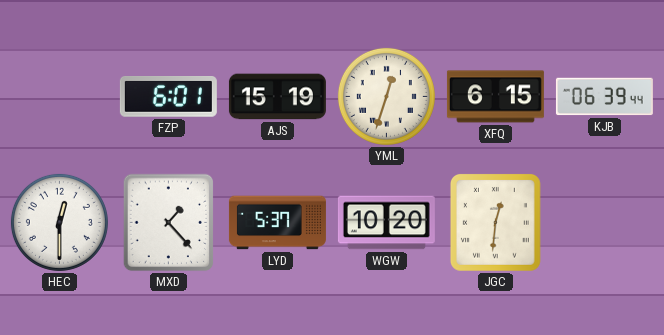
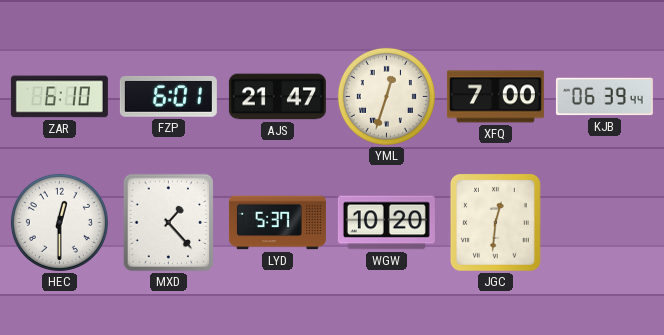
ZAR: none -> 6:10
AJS: 15:19 -> 21:47
XFQ: 6:15 -> 7:00
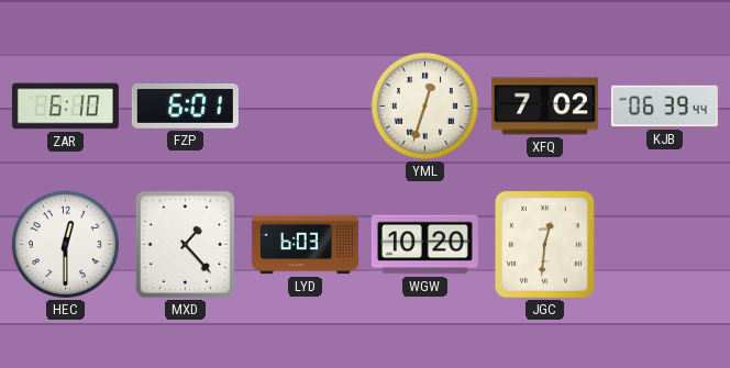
AJS: 21:47 -> none
XFQ: 7:00 -> 7:02
LYD: 5:37 -> 6:03
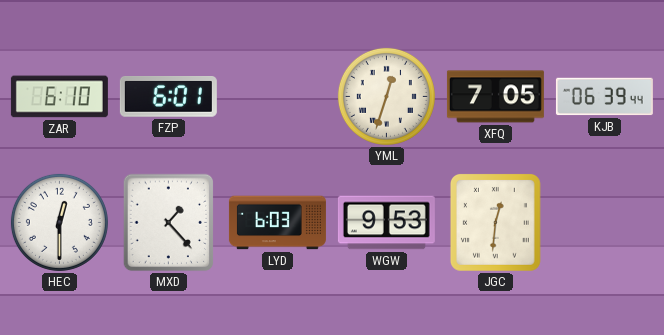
XFQ: 7:02 -> 7:05
WGW: 10:20 -> 9:53
